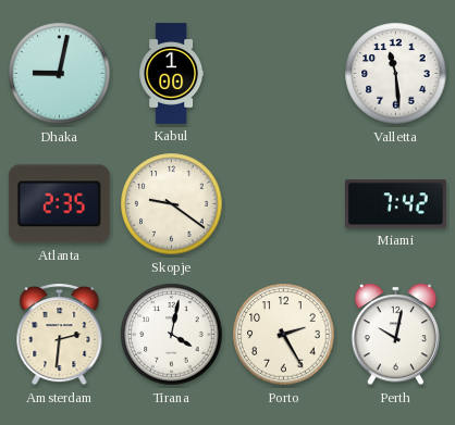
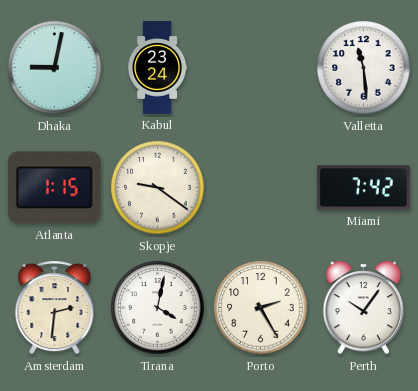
Kabul: 1:00 -> 23:24
Atlanta: 2:35 -> 1:15
Perth: 10:02 -> 10:06
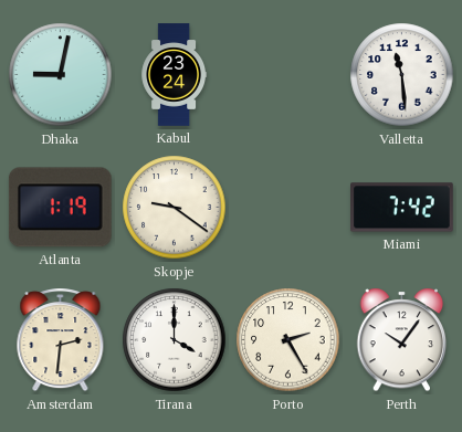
Atlanta: 1:15 -> 1:19
Tirana: 4:02 -> 4:00
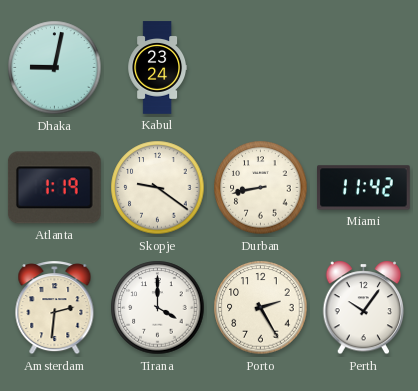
Valletta: 11:29 -> none
Durban: none -> 8:43
Miami: 7:42 -> 11:42
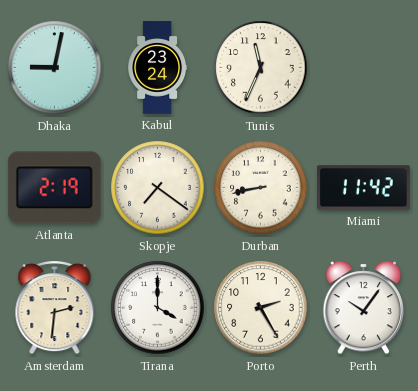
Tunis: none -> 11:34
Atlanta: 1:19 -> 2:19
Skopje: 9:21 -> 7:21
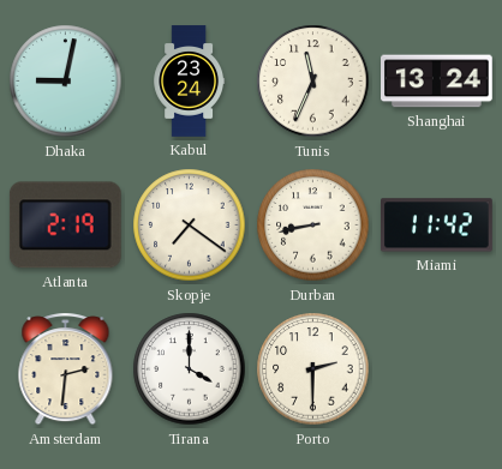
Shanghai: none -> 13:24
Porto: 2:25 -> 2:30
Perth: 10:06 -> none
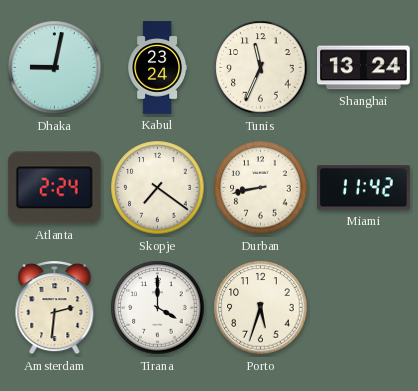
Atlanta: 2:19 -> 2:24
Porto: 2:30 -> 5:33
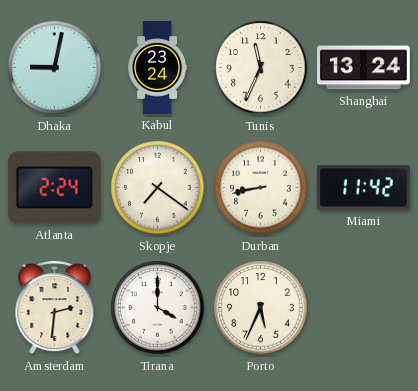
Porto: 5:33 -> 5:34
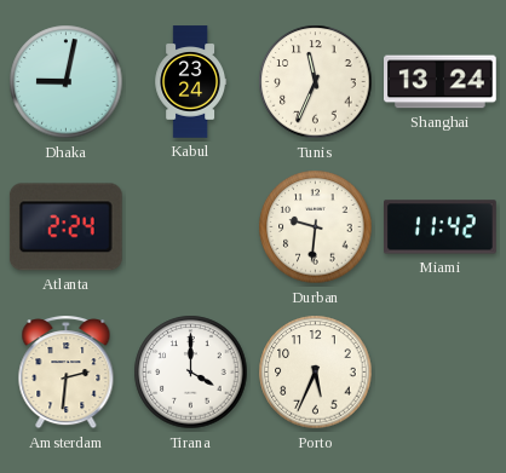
Skopje: 7:21 -> none
Durban: 8:43 -> 9:31
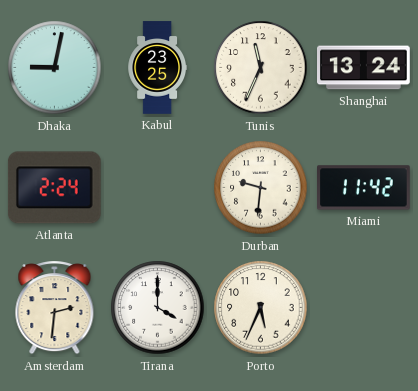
Kabul: 23:24 -> 23:25
